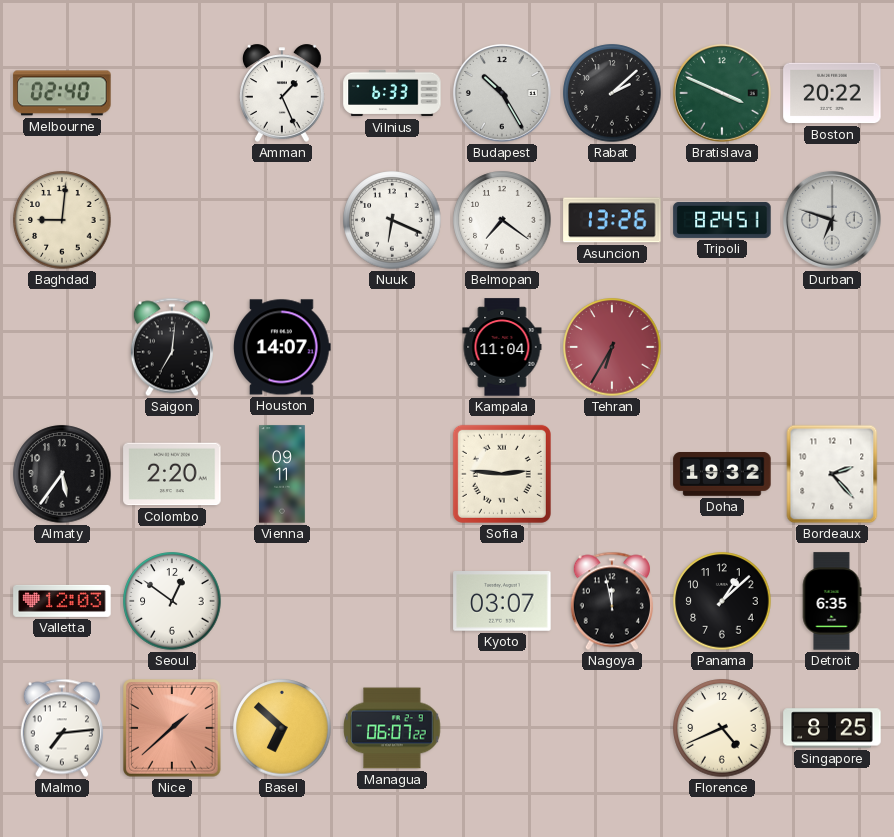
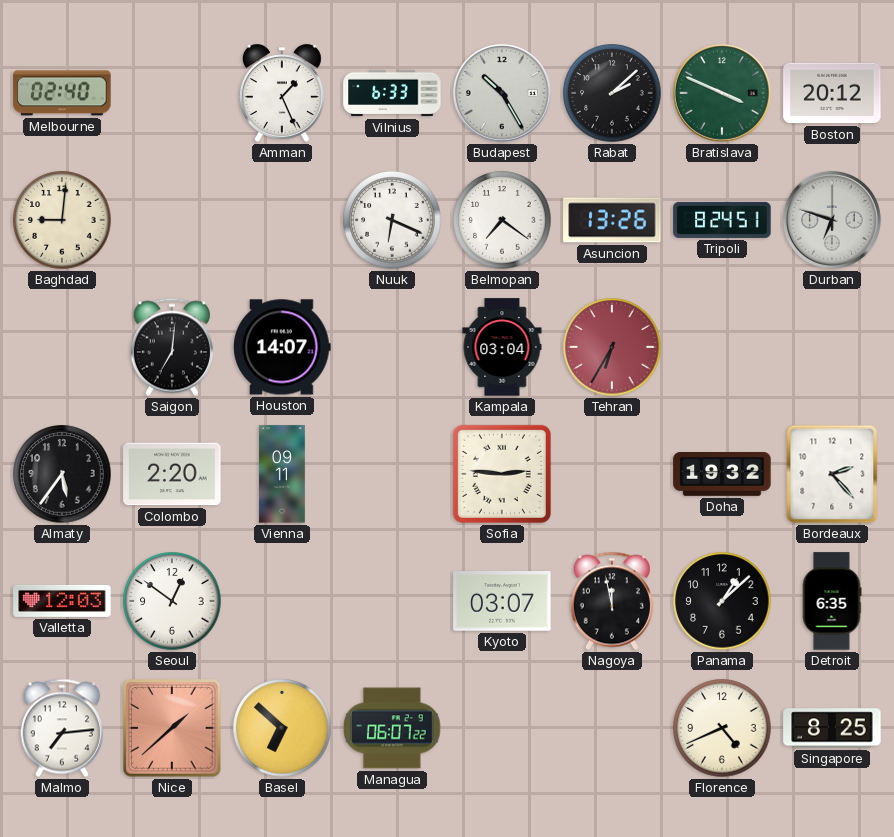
Boston: 20:22 -> 20:12
Kampala: 11:04 -> 03:04
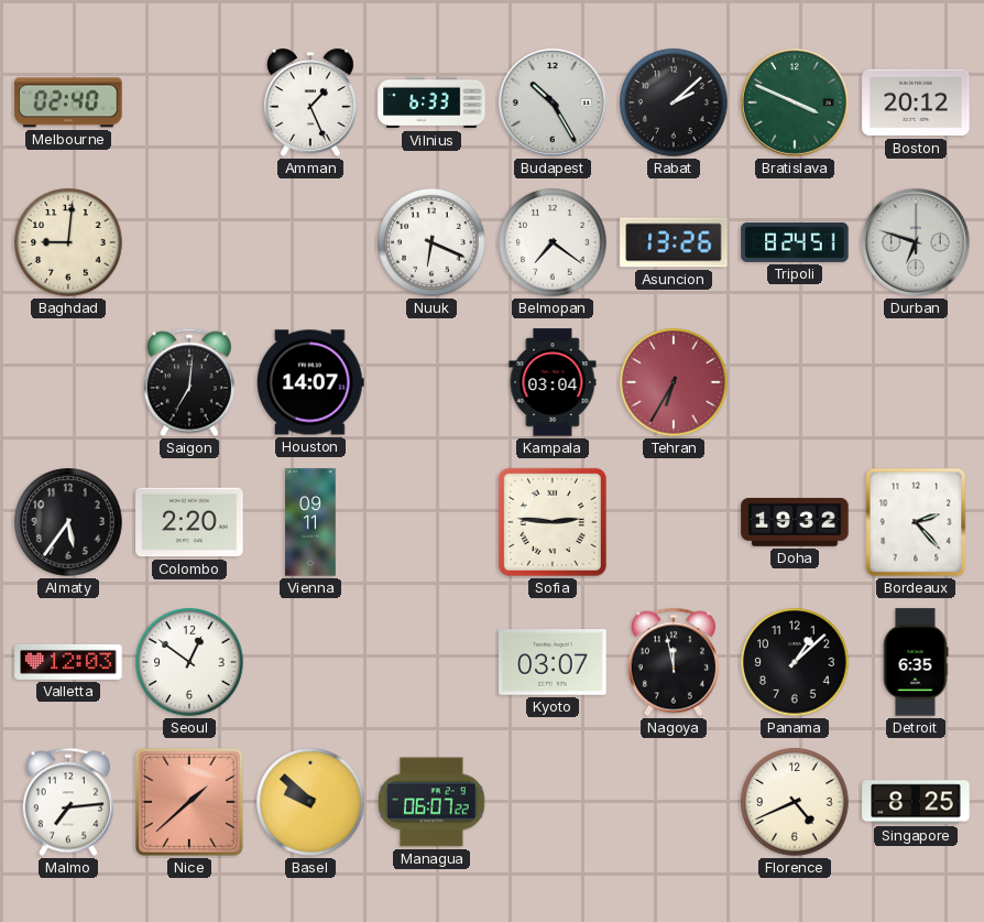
Basel: 6:52 -> 9:52
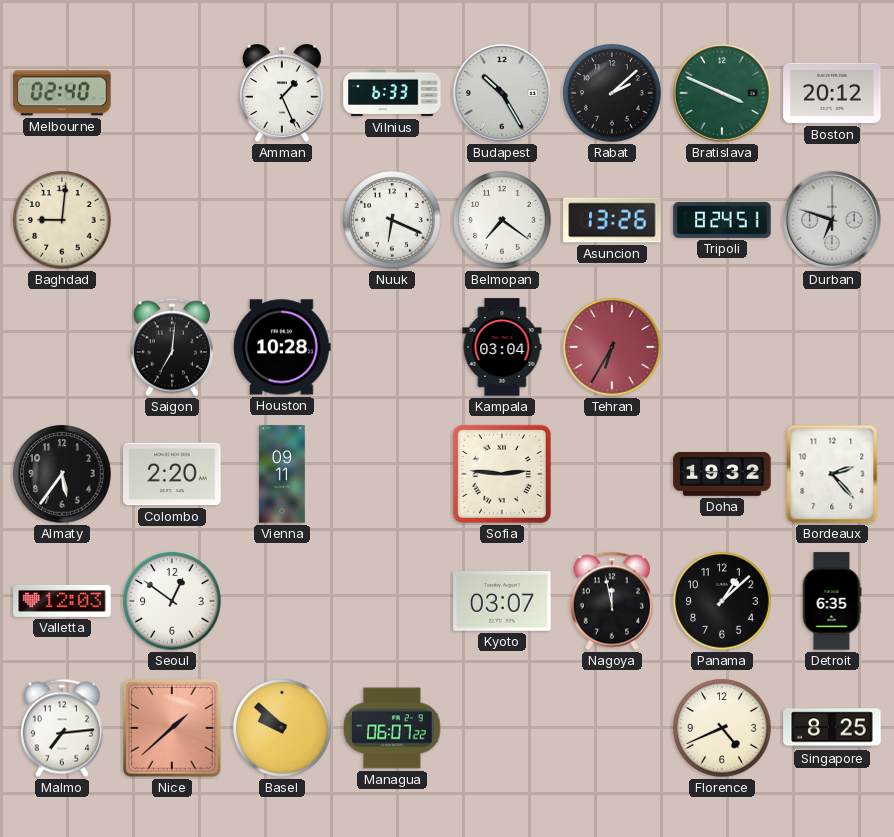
Houston: 14:07 -> 10:28
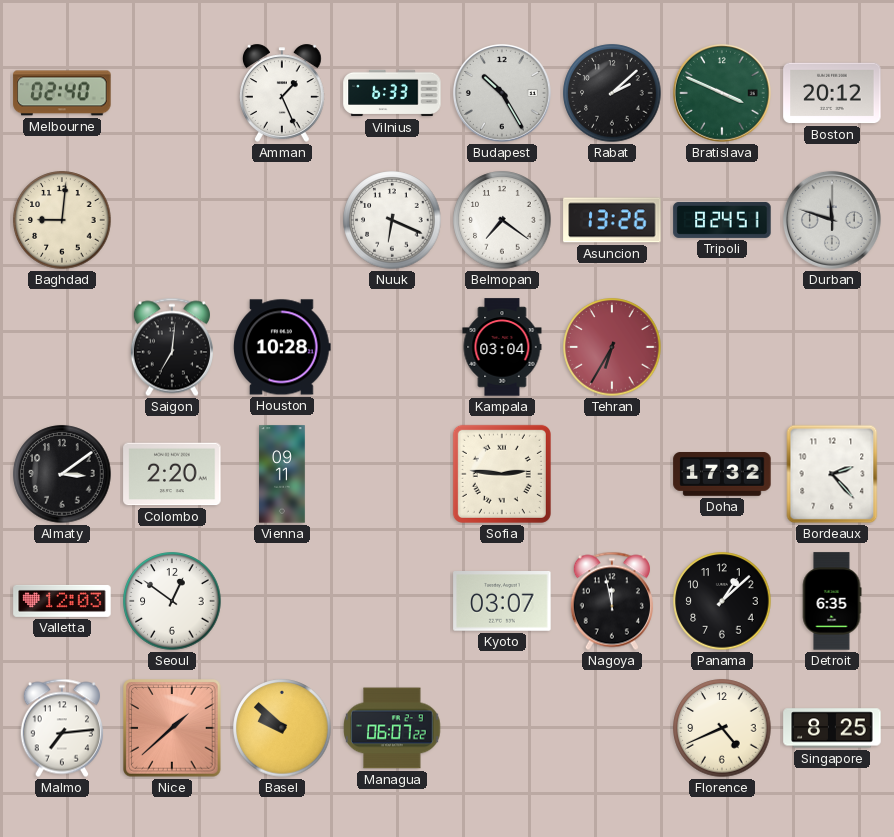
Durban: 6:48 -> 11:48
Almaty: 5:36 -> 3:09
Doha: 19:32 -> 17:32
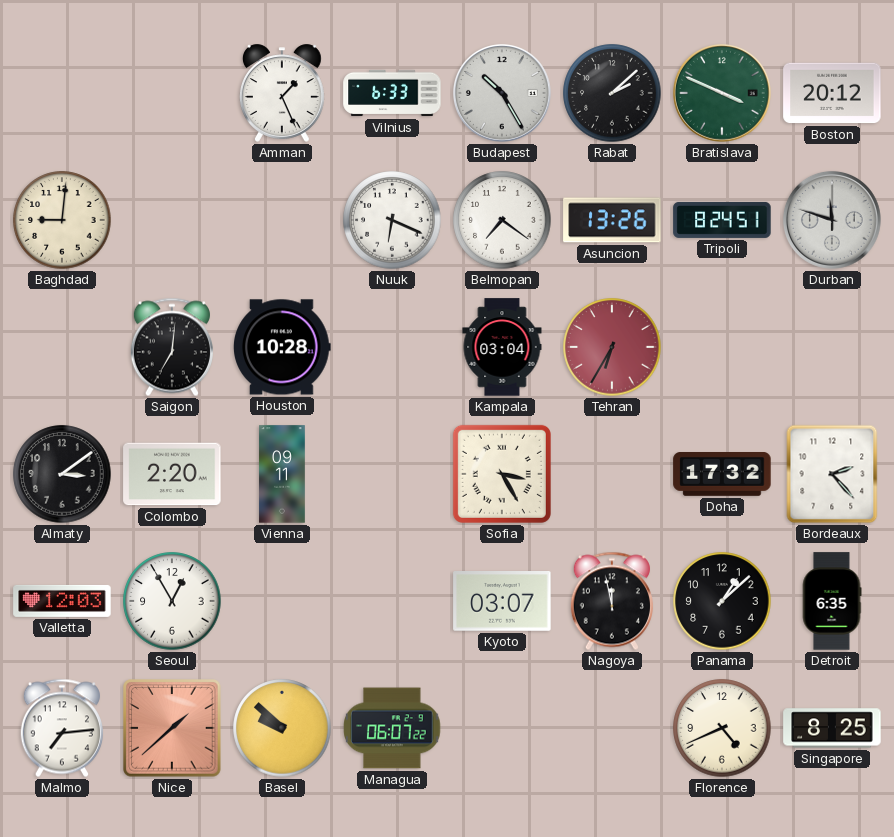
Melbourne: 02:40 -> none
Sofia: 2:46 -> 3:25
Seoul: 12:51 -> 12:55
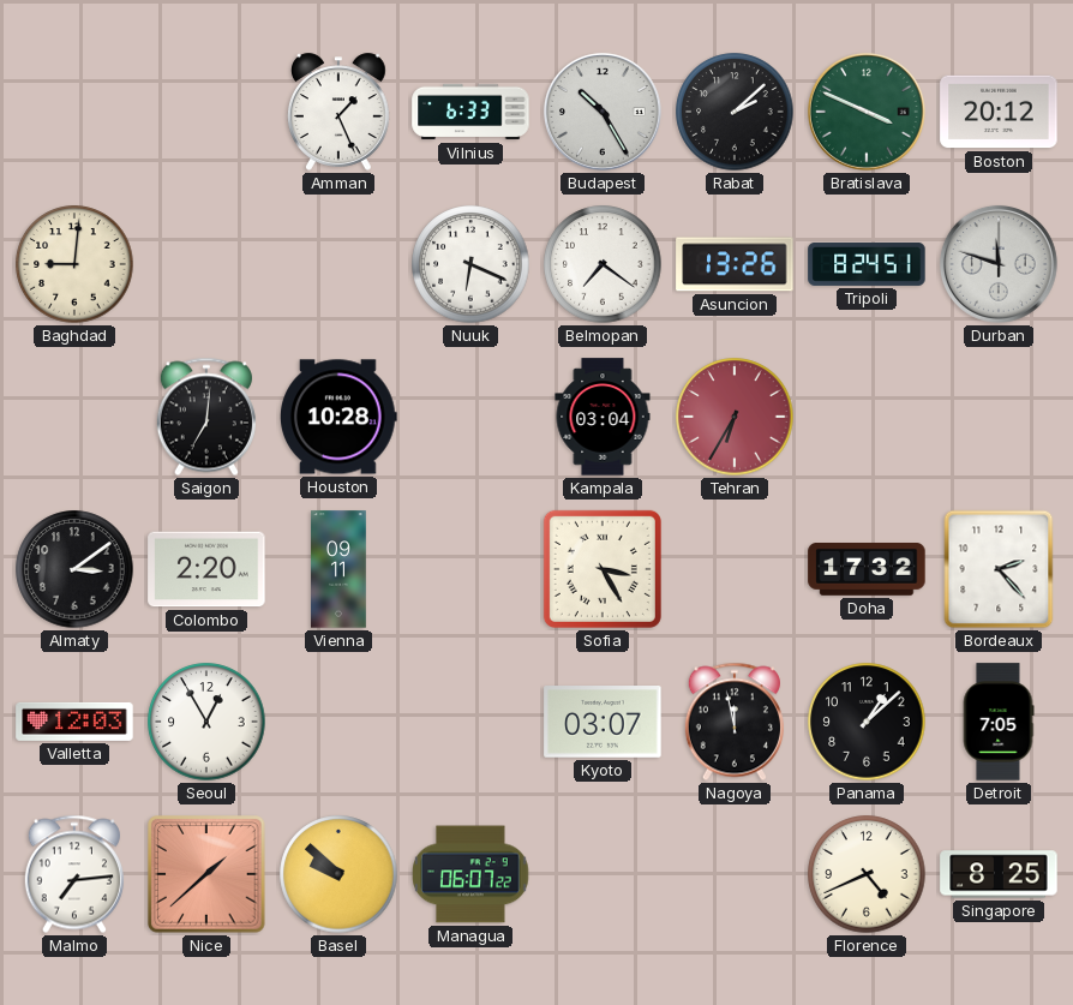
Detroit: 6:35 -> 7:05
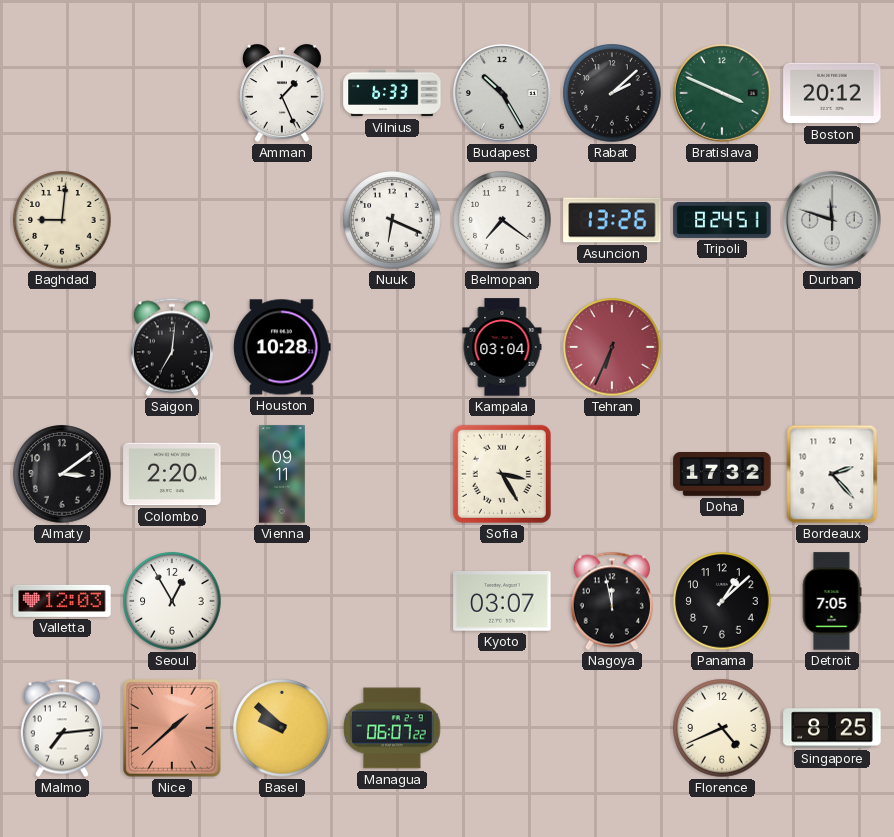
Tehran: 6:35 -> 6:34
